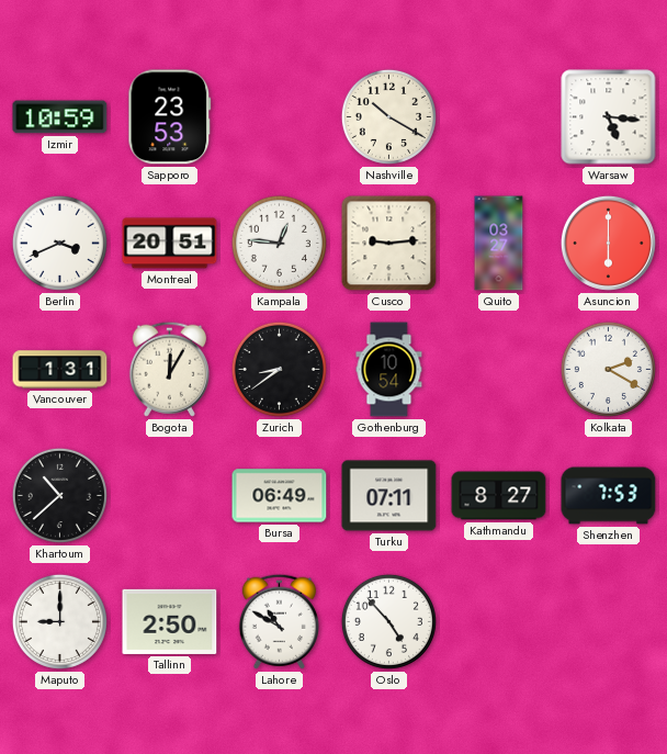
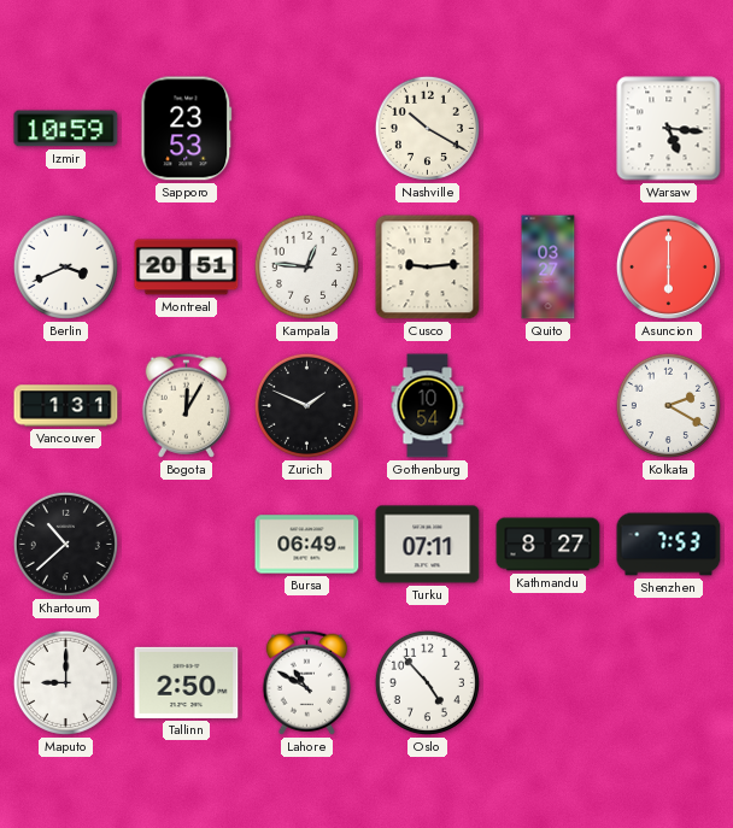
Zurich: 8:39 -> 1:49
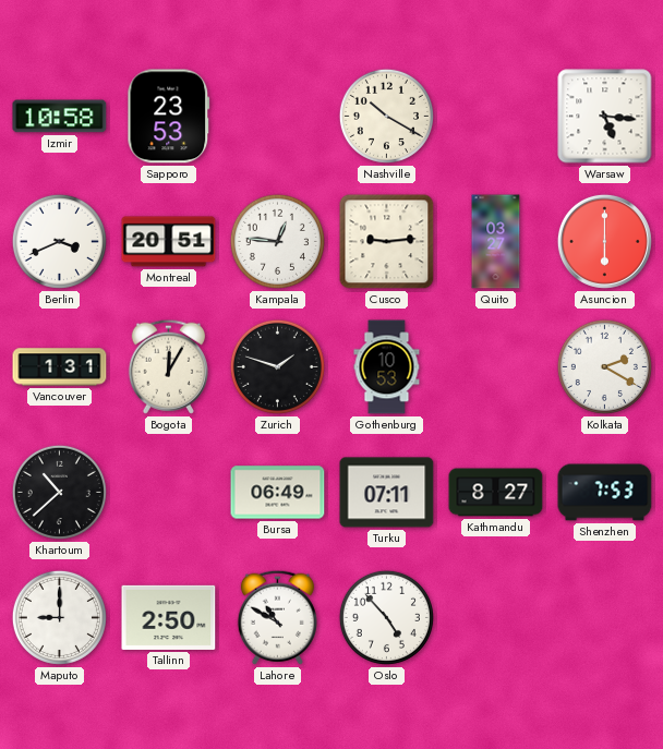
Izmir: 10:59 -> 10:58
Zurich: 1:49 -> 1:48
Gothenburg: 10:54 -> 10:53
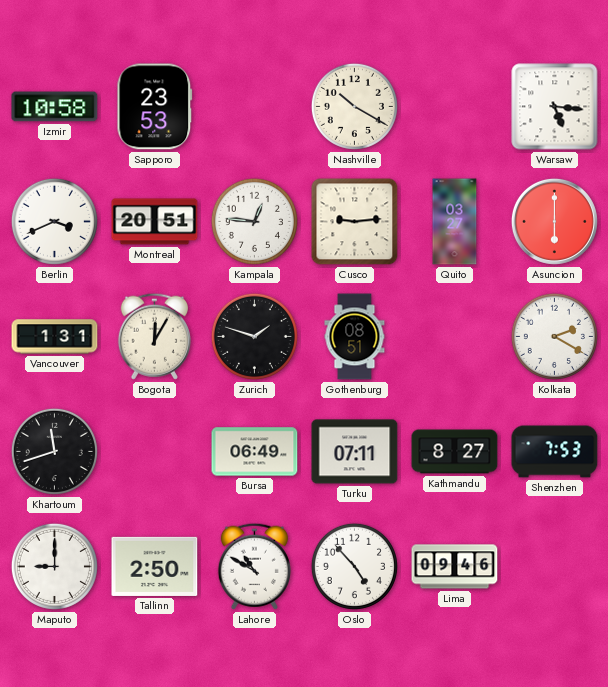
Gothenburg: 10:53 -> 08:51
Khartoum: 10:38 -> 11:42
Lima: none -> 09:46
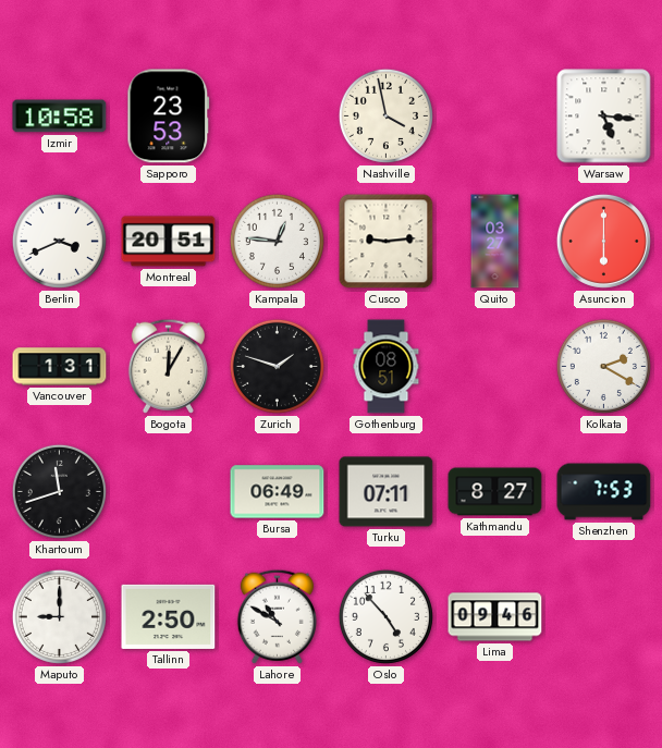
Nashville: 10:20 -> 3:58
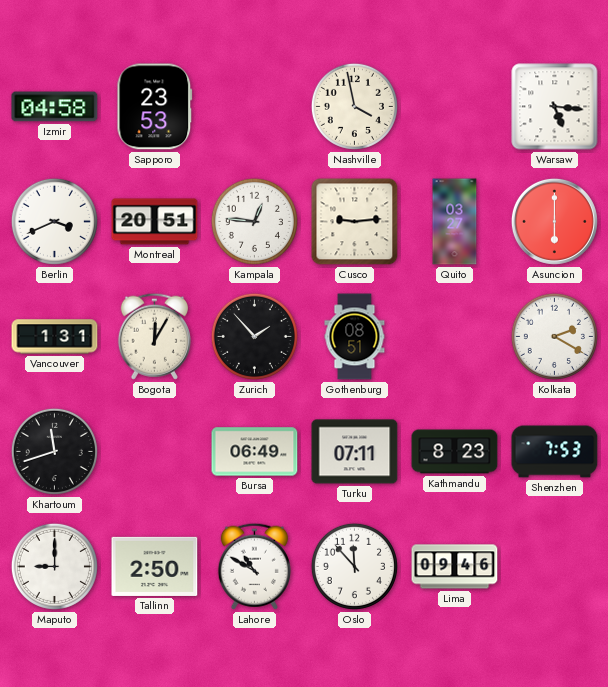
Izmir: 10:58 -> 04:58
Zurich: 1:48 -> 1:53
Kathmandu: 8:27 -> 8:23
Oslo: 4:53 -> 11:53
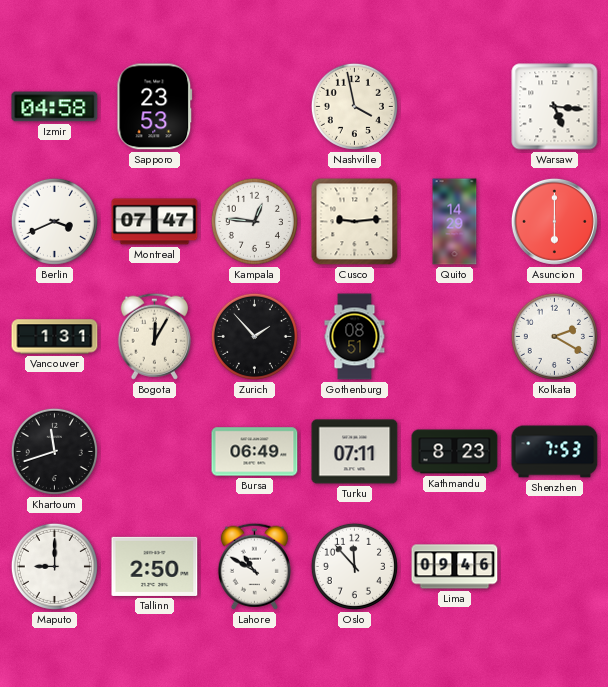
Montreal: 20:51 -> 07:47
Quito: 03:27 -> 14:29
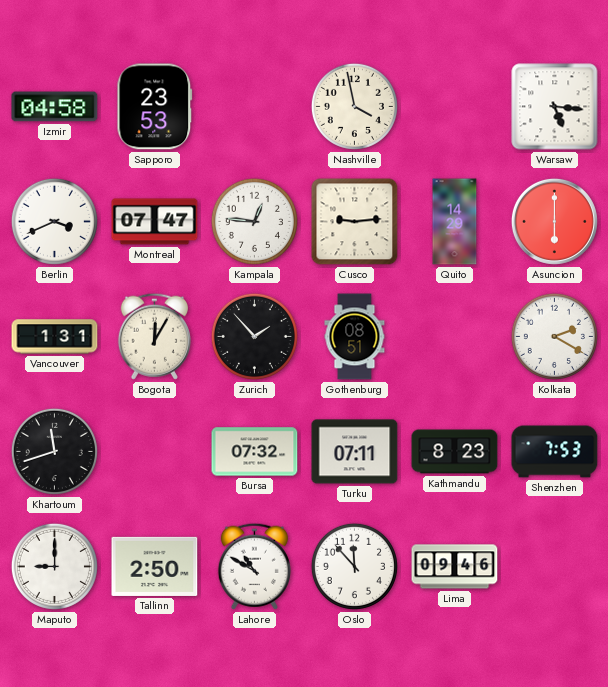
Bursa: 06:49 -> 07:32
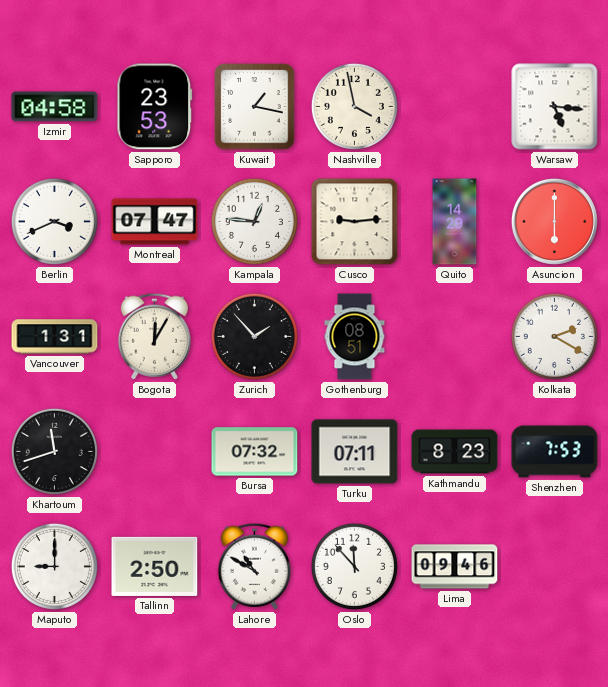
Kuwait: none -> 1:17
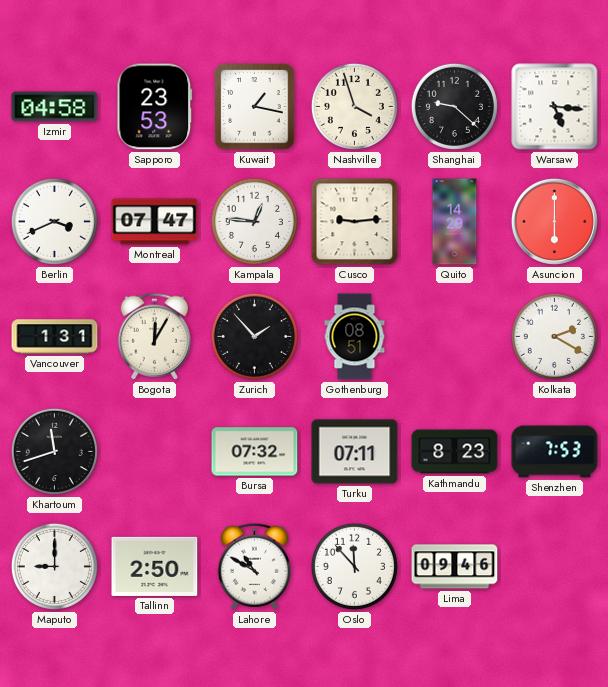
Nashville: 3:58 -> 3:57
Shanghai: none -> 9:22
